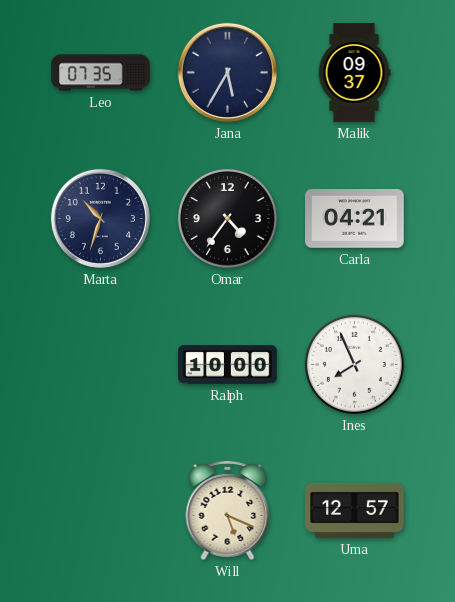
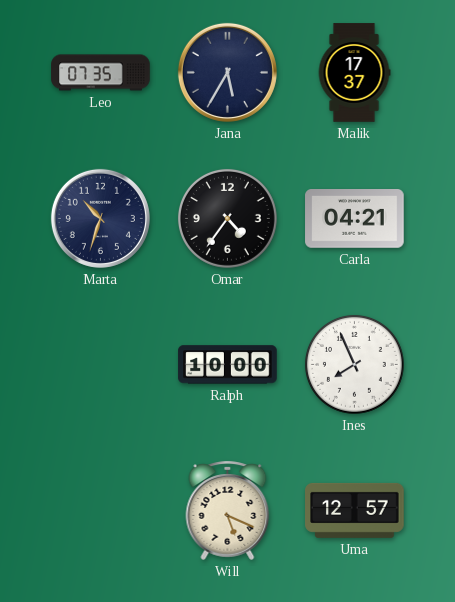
Malik: 09:37 -> 17:37
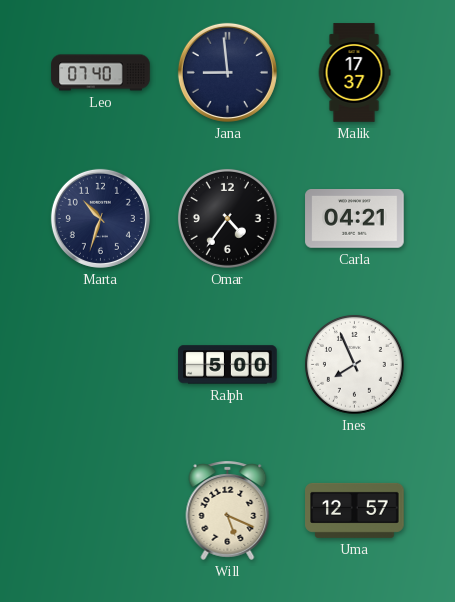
Leo: 07:35 -> 07:40
Jana: 5:35 -> 8:59
Ralph: 10:00 -> 5:00
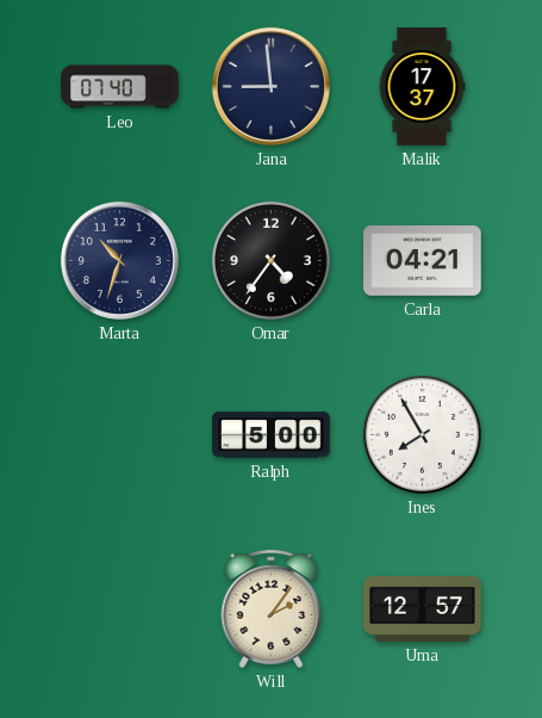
Ines: 7:56 -> 7:55
Will: 5:19 -> 2:06
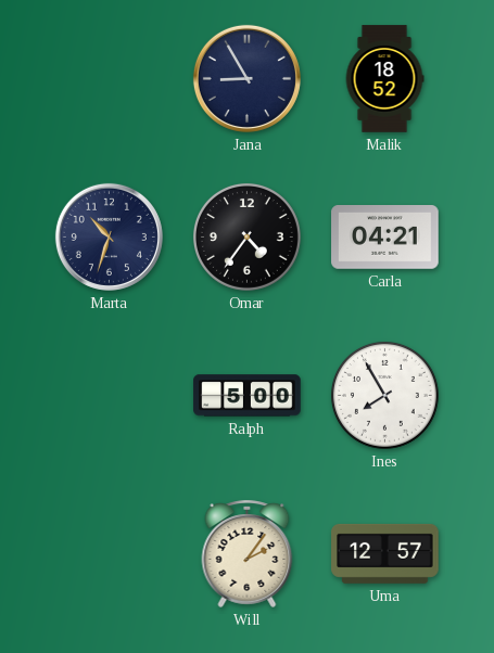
Leo: 07:40 -> none
Jana: 8:59 -> 8:55
Malik: 17:37 -> 18:52
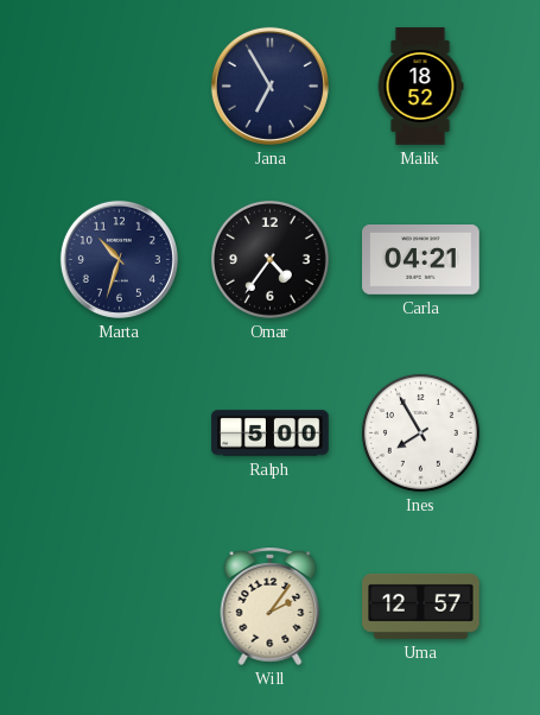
Jana: 8:55 -> 6:55
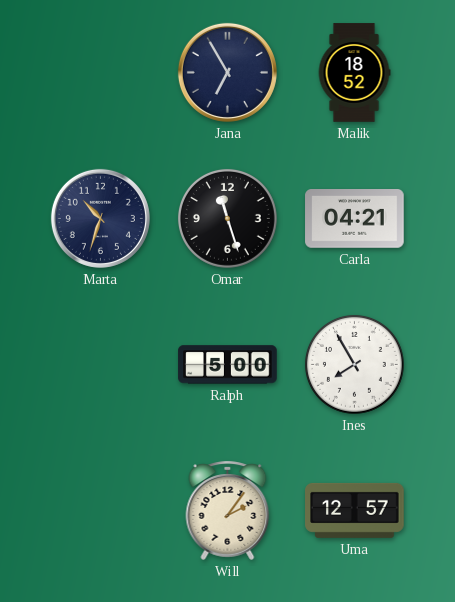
Omar: 4:36 -> 11:27
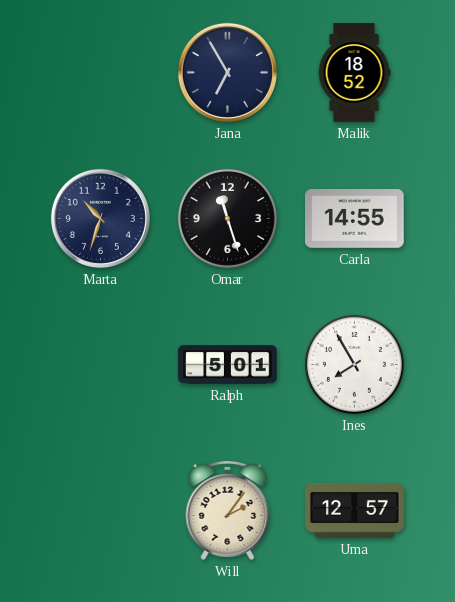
Carla: 04:21 -> 14:55
Ralph: 5:00 -> 5:01
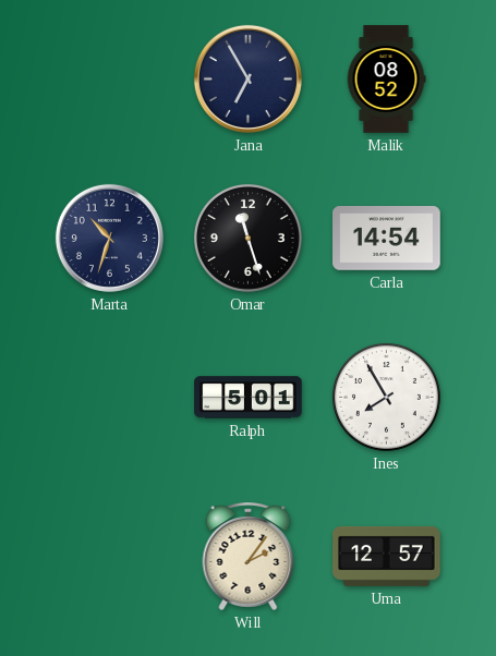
Malik: 18:52 -> 08:52
Carla: 14:55 -> 14:54
